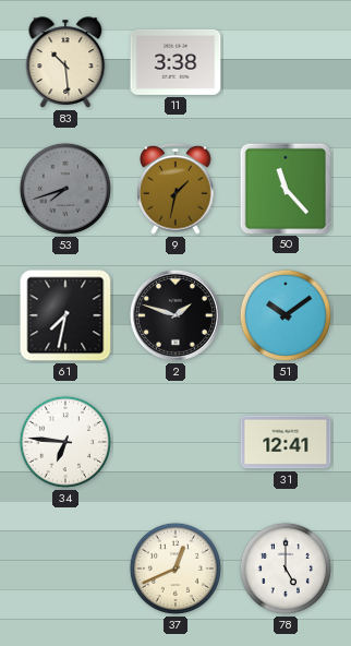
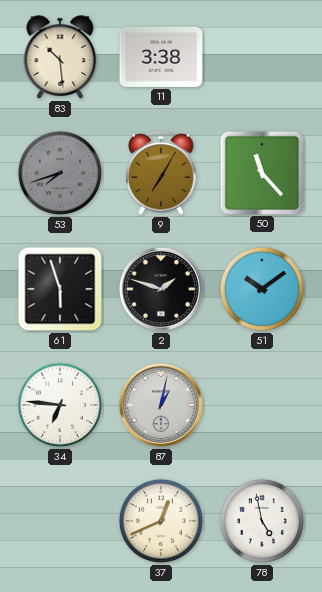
9: 1:32 -> 7:05
61: 7:32 -> 5:57
87: none -> 1:02
31: 12:41 -> none
78: 5:00 -> 4:58
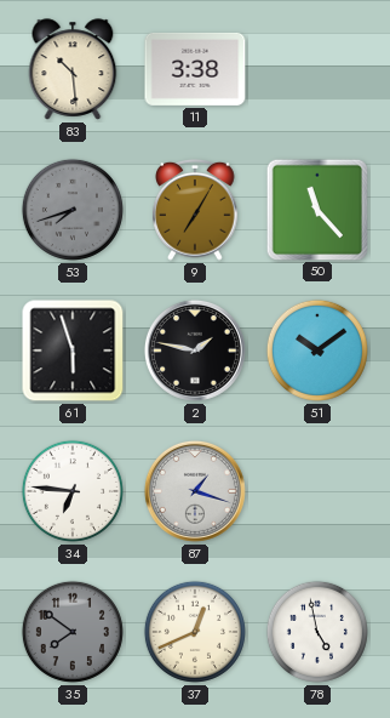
2: 1:48 -> 1:47
87: 1:02 -> 1:18
35: none -> 7:51
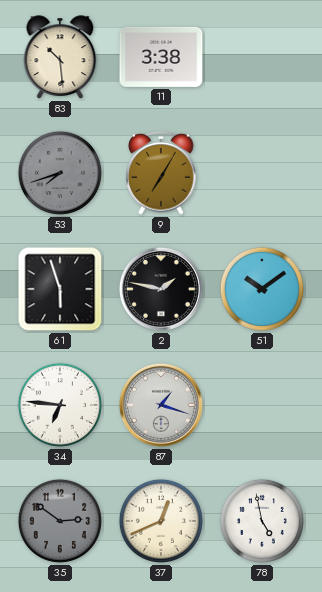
50: 11:23 -> none
35: 7:51 -> 2:51
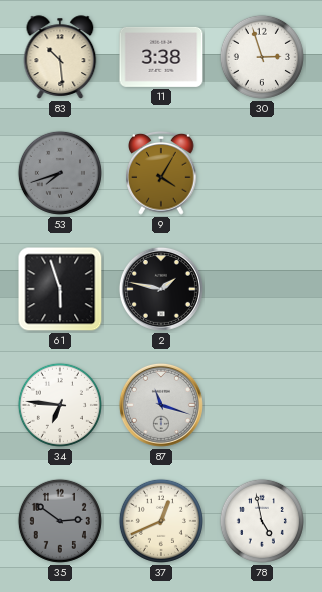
30: none -> 2:57
9: 7:05 -> 4:05
51: 10:09 -> none
87: 1:18 -> 11:18
